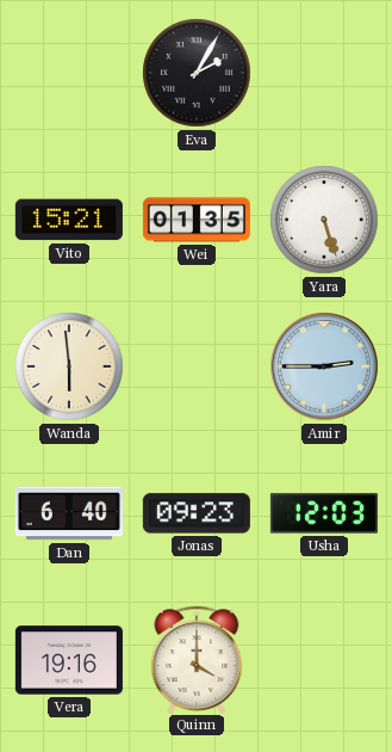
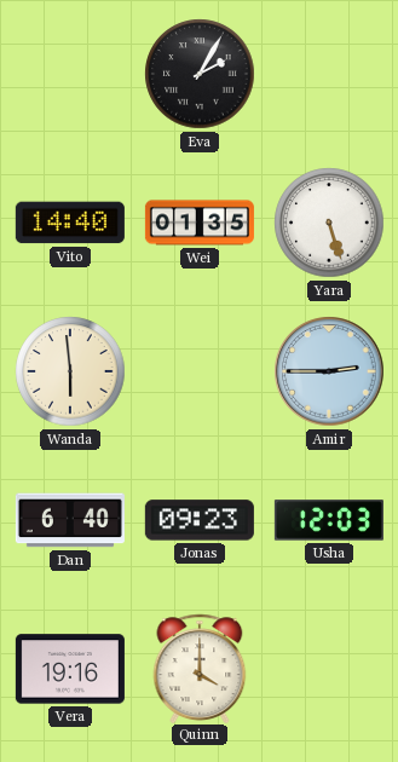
Vito: 15:21 -> 14:40
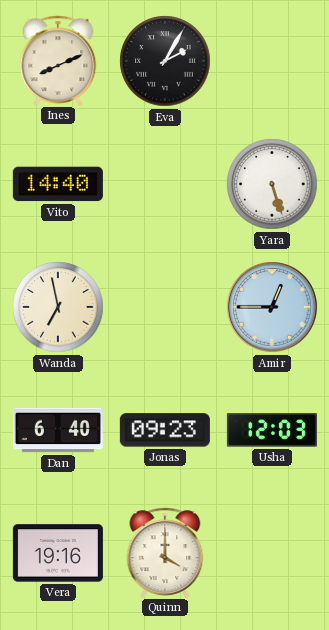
Ines: none -> 8:11
Wei: 01:35 -> none
Wanda: 5:59 -> 6:58
Amir: 2:45 -> 12:45
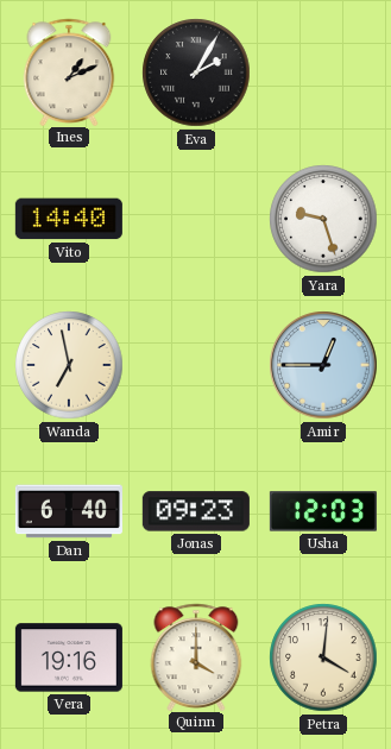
Ines: 8:11 -> 1:11
Yara: 5:27 -> 9:27
Petra: none -> 4:01
